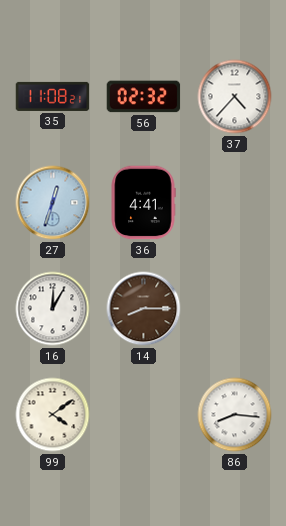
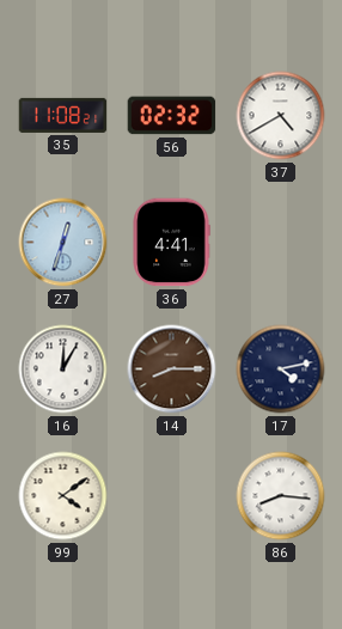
37: 4:37 -> 4:40
17: none -> 4:13
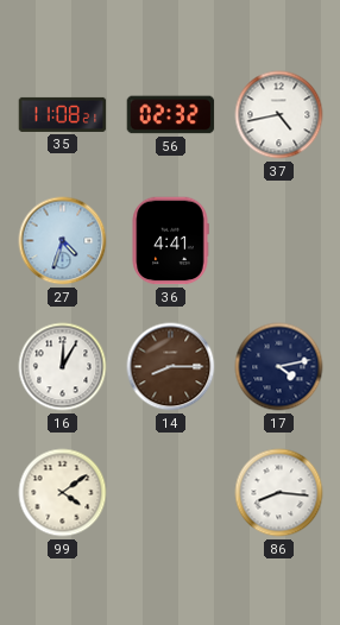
37: 4:40 -> 4:43
27: 12:33 -> 4:33
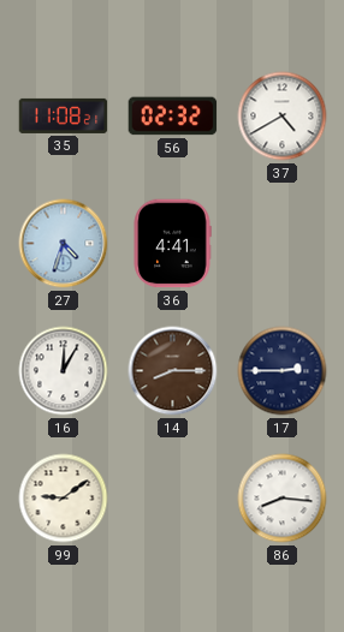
37: 4:43 -> 4:40
17: 4:13 -> 2:45
99: 4:09 -> 9:09
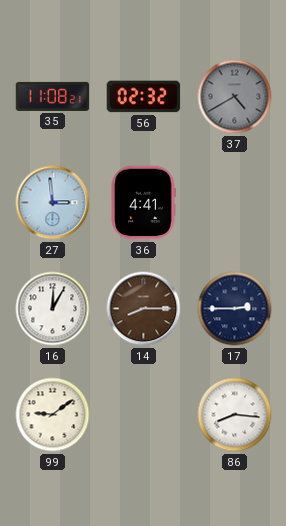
37 dial: white -> grey
27: 4:33 -> 2:59
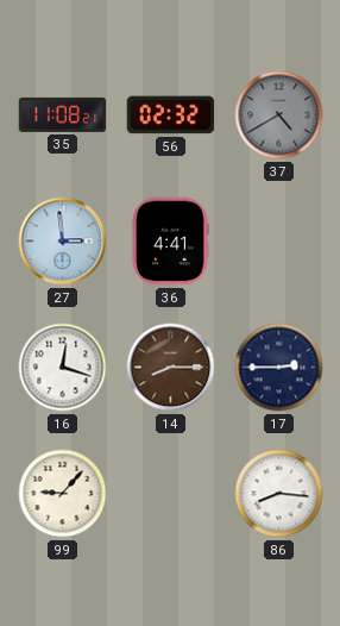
16: 12:05 -> 12:18
99: 9:09 -> 9:07
